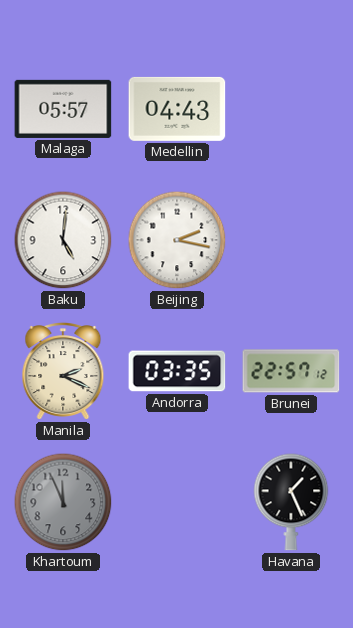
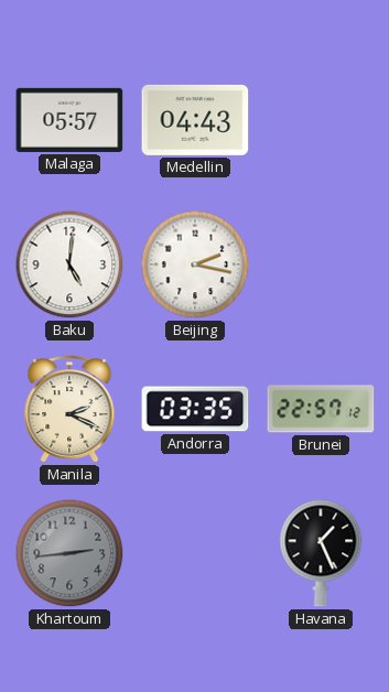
Khartoum: 11:56 -> 2:44
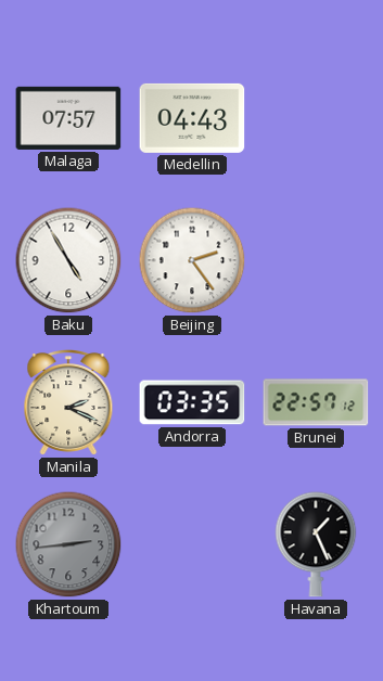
Malaga: 05:57 -> 07:57
Baku: 5:01 -> 4:55
Beijing: 2:17 -> 2:24
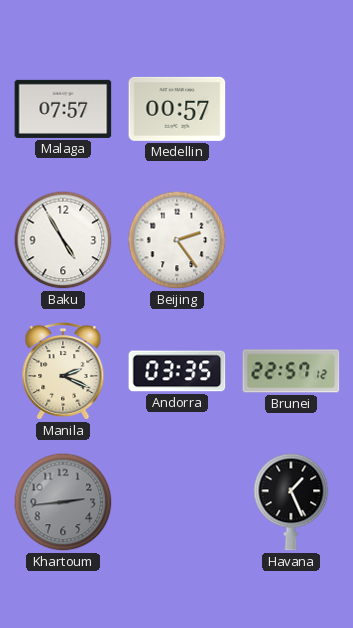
Medellin: 04:43 -> 00:57
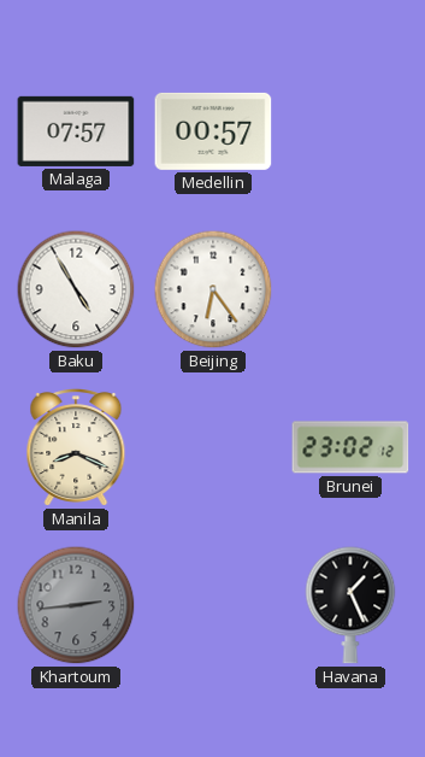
Beijing: 2:24 -> 6:24
Manila: 2:19 -> 8:19
Andorra: 03:35 -> none
Brunei: 22:57 -> 23:02
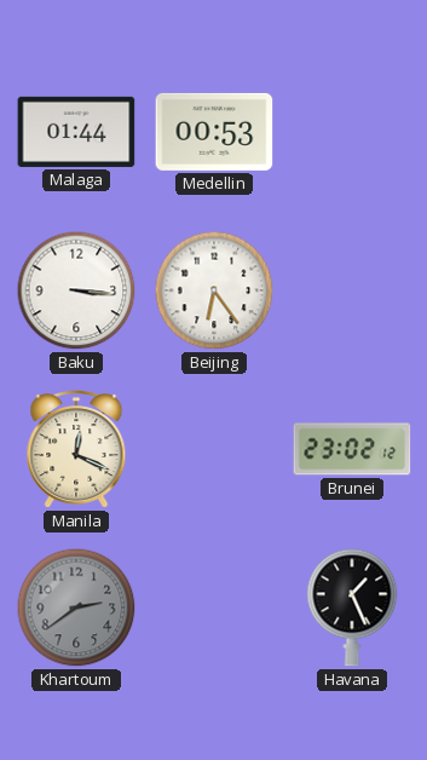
Malaga: 07:57 -> 01:44
Medellin: 00:57 -> 00:53
Baku: 4:55 -> 3:16
Manila: 8:19 -> 12:19
Khartoum: 2:44 -> 2:39
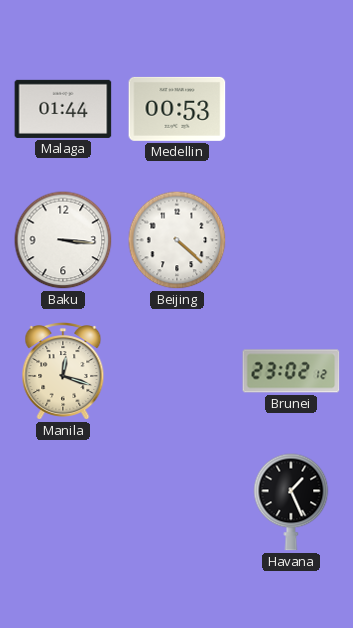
Beijing: 6:24 -> 4:22
Manila: 12:19 -> 12:18
Khartoum: 2:39 -> none
